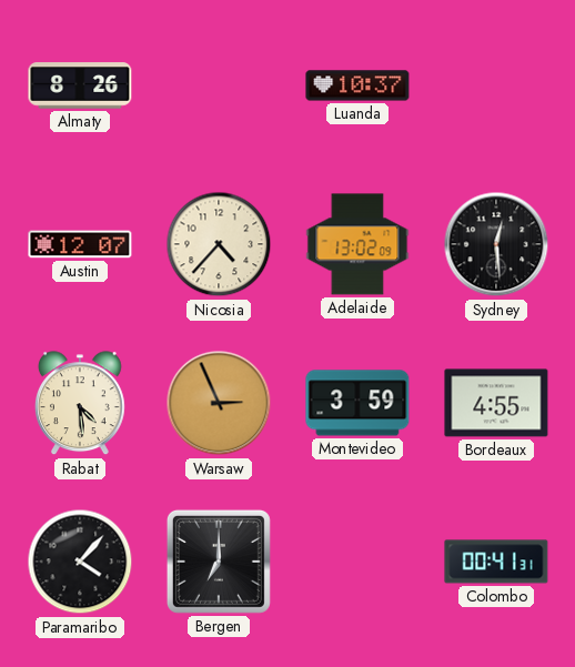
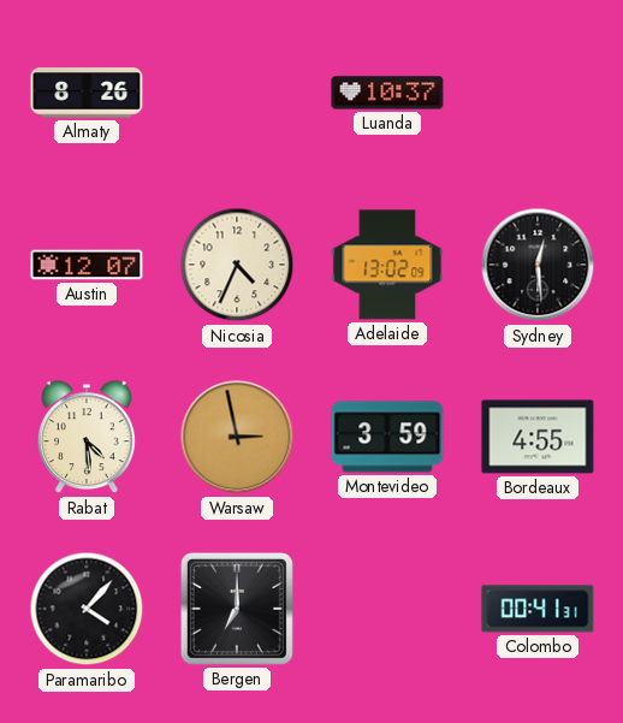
Nicosia: 4:37 -> 4:34
Warsaw: 2:56 -> 2:58
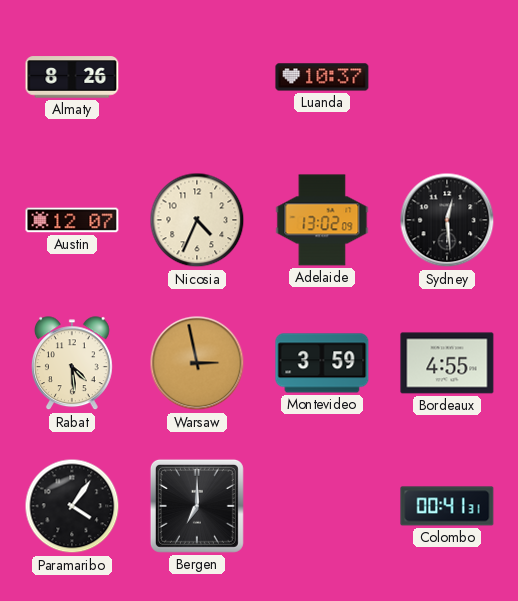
Paramaribo: 4:07 -> 4:06
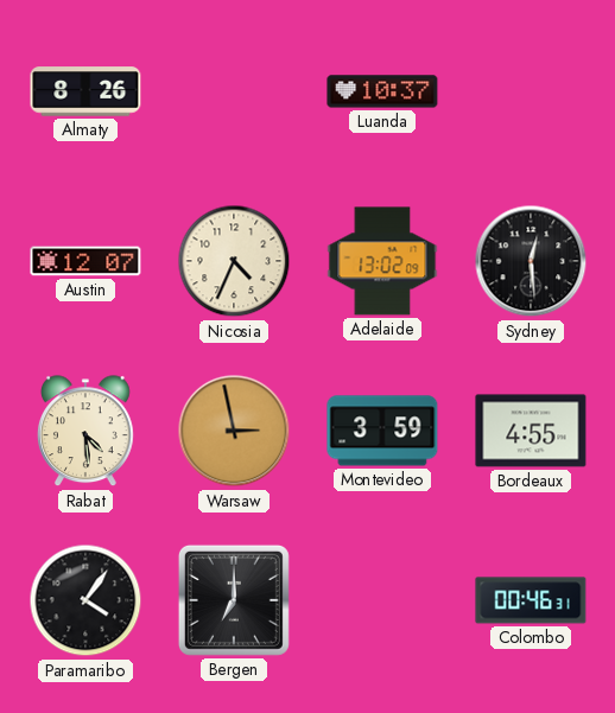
Colombo: 00:41 -> 00:46
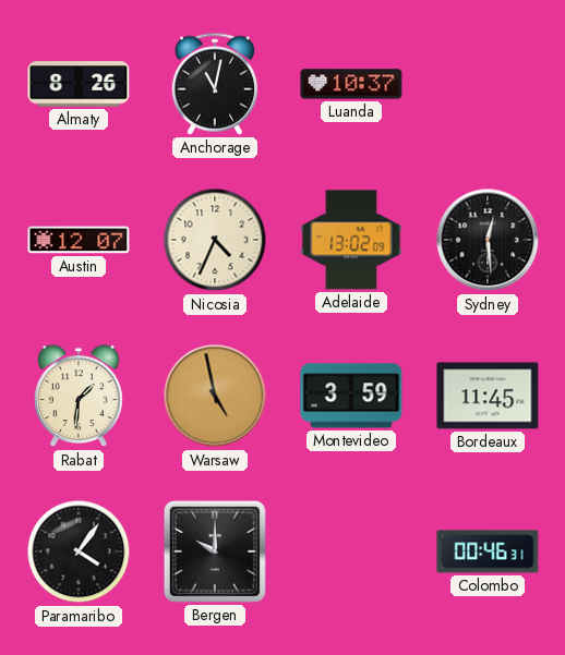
Anchorage: none -> 11:02
Rabat: 4:29 -> 1:31
Warsaw: 2:58 -> 4:58
Bordeaux: 4:55 -> 11:45
Bergen: 7:00 -> 10:00
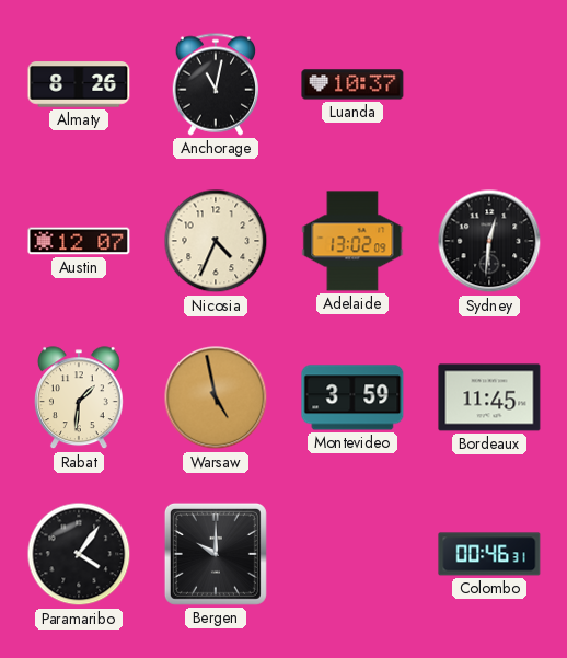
Sydney: 12:29 -> 12:31
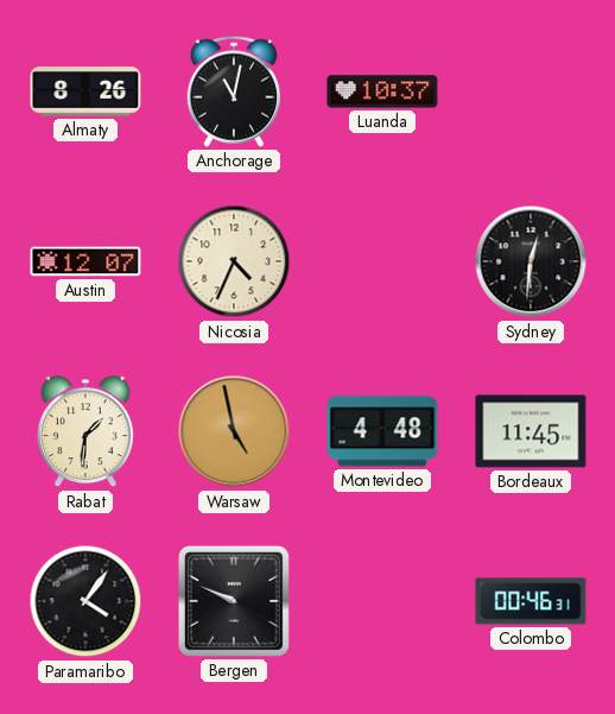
Adelaide: 13:02 -> none
Montevideo: 3:59 -> 4:48
Bergen: 10:00 -> 9:49
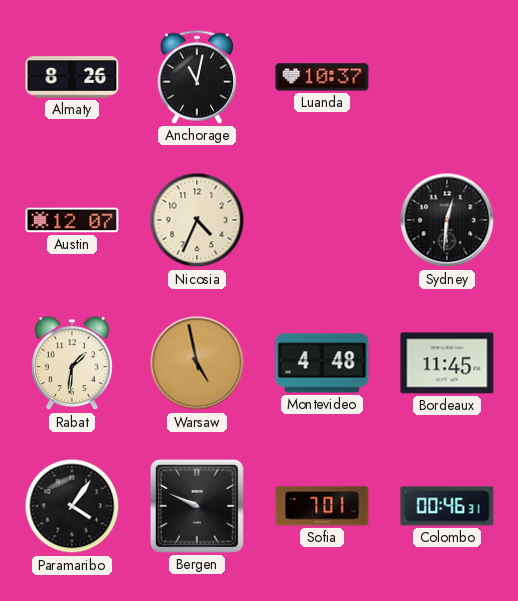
Sofia: none -> 7:01
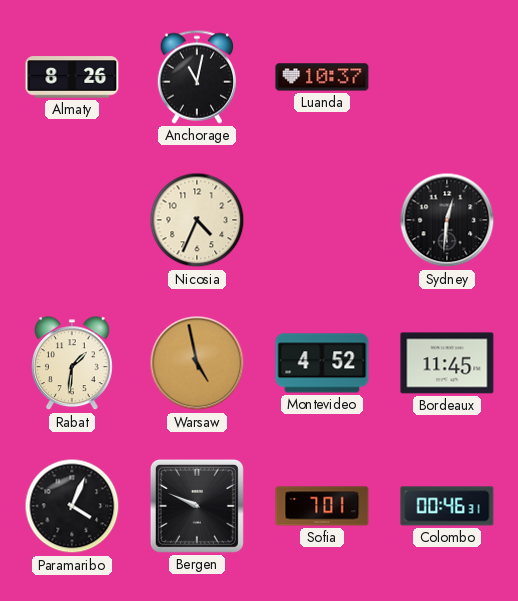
Austin: 12:07 -> none
Montevideo: 4:48 -> 4:52
Paramaribo: 4:06 -> 4:04
